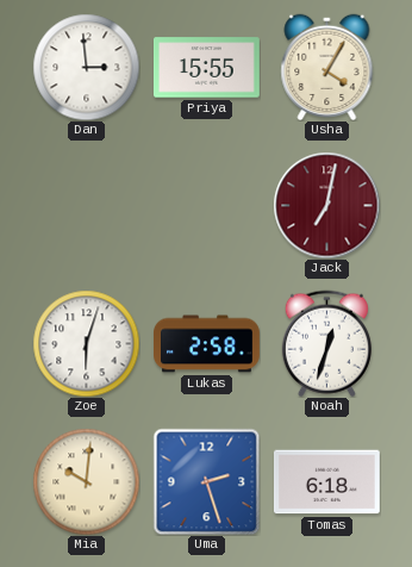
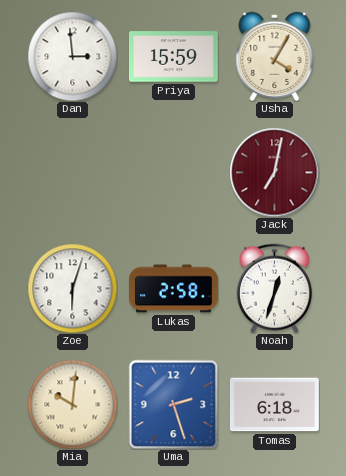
Priya: 15:55 -> 15:59
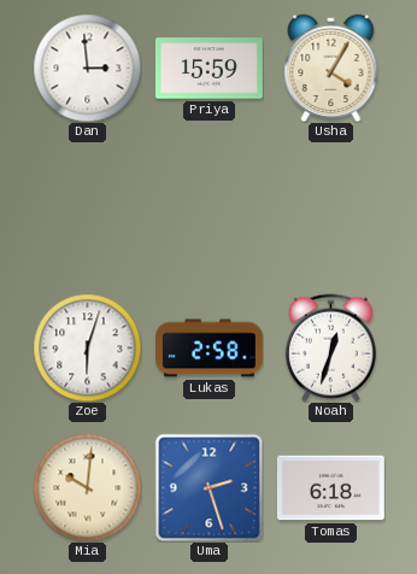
Jack: 7:02 -> none
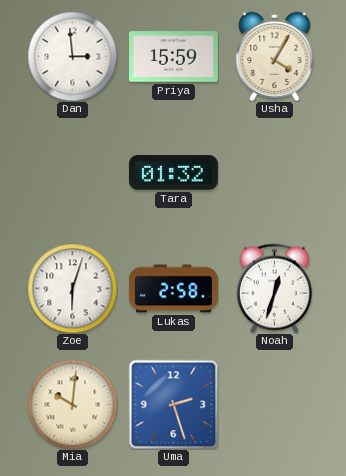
Tara: none -> 01:32
Tomas: 6:18 -> none
